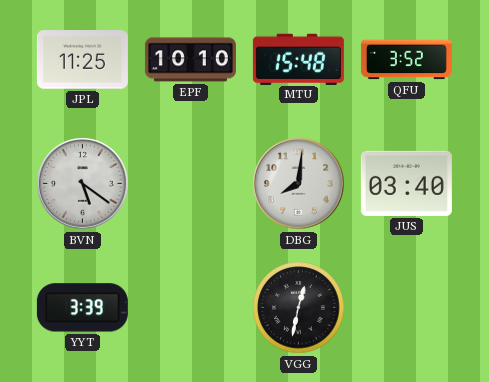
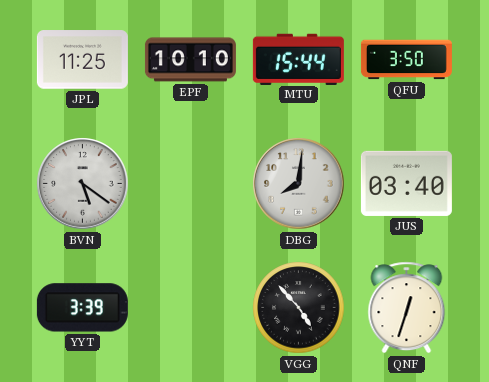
MTU: 15:48 -> 15:44
QFU: 3:52 -> 3:50
VGG: 12:32 -> 4:53
QNF: none -> 12:33
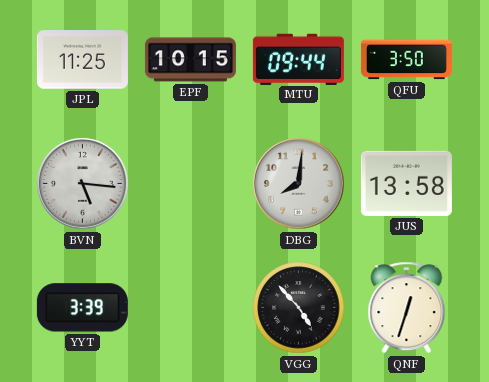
EPF: 10:10 -> 10:15
MTU: 15:44 -> 09:44
BVN: 5:21 -> 5:16
JUS: 03:40 -> 13:58
